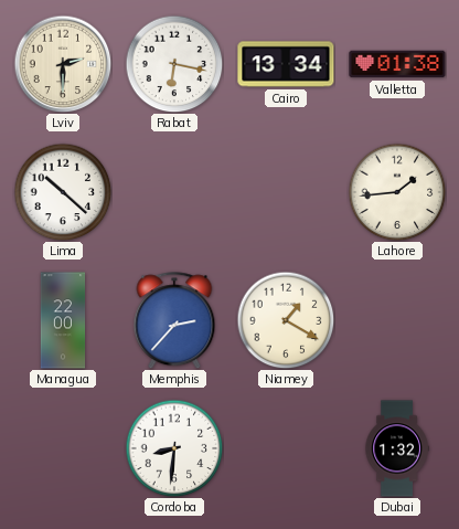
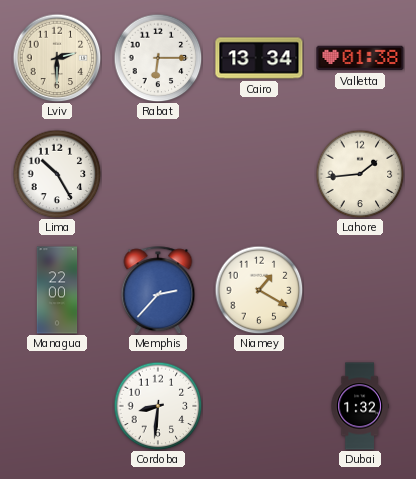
Rabat: 6:17 -> 6:15
Lima: 10:22 -> 10:25
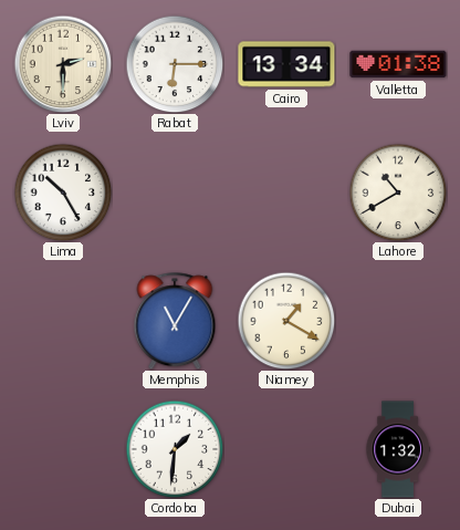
Lahore: 1:44 -> 10:40
Managua: 22:00 -> none
Memphis: 2:37 -> 11:05
Cordoba: 8:31 -> 1:31
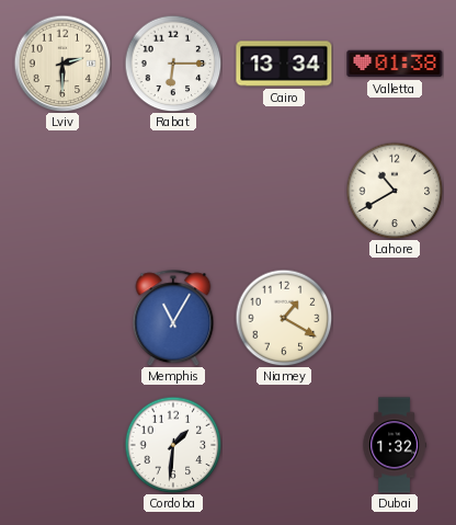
Lima: 10:25 -> none
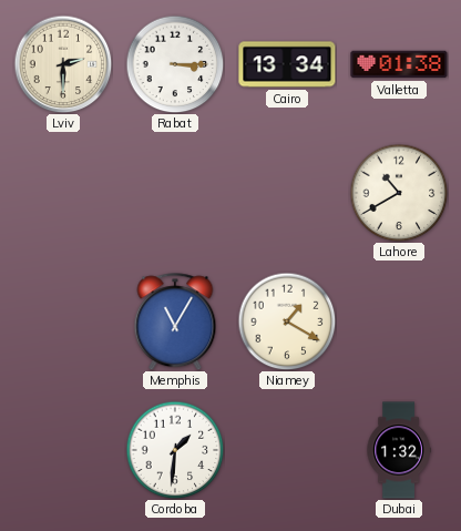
Rabat: 6:15 -> 3:15
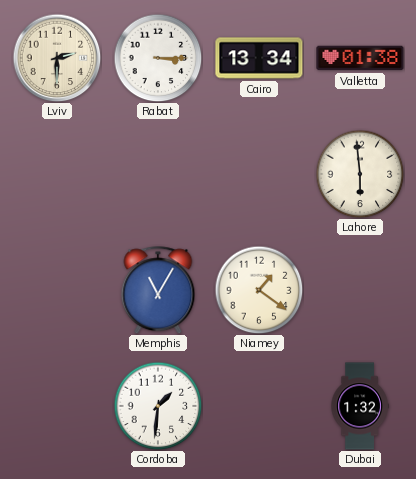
Lahore: 10:40 -> 5:59
Niamey: 1:20 -> 1:21
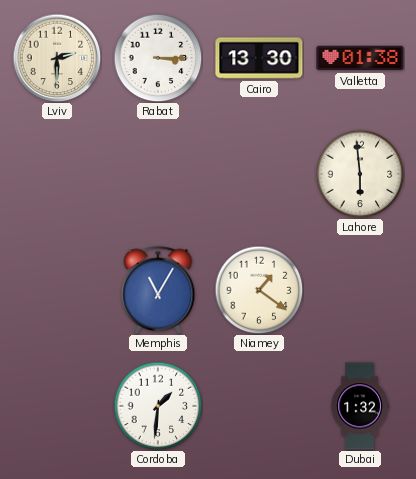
Cairo: 13:34 -> 13:30
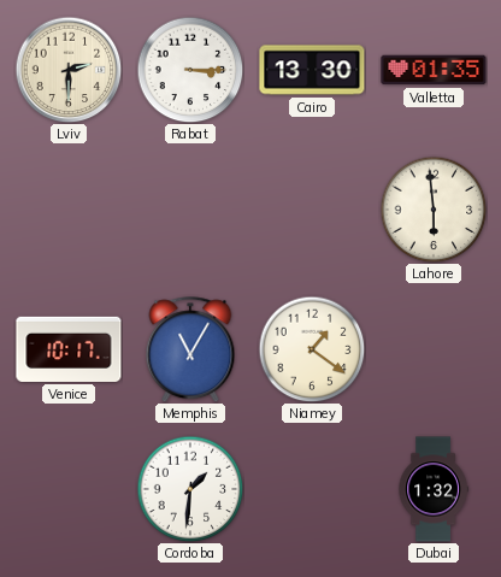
Valletta: 01:38 -> 01:35
Venice: none -> 10:17
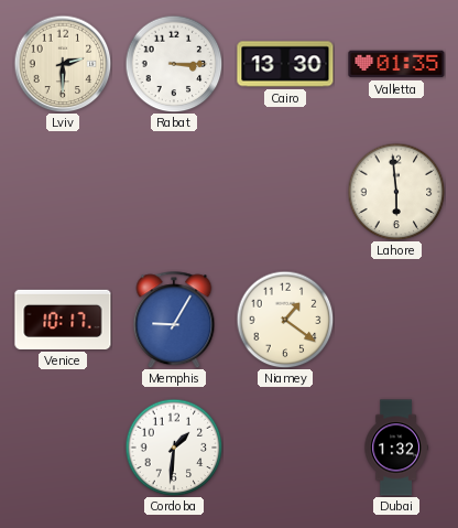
Memphis: 11:05 -> 9:05
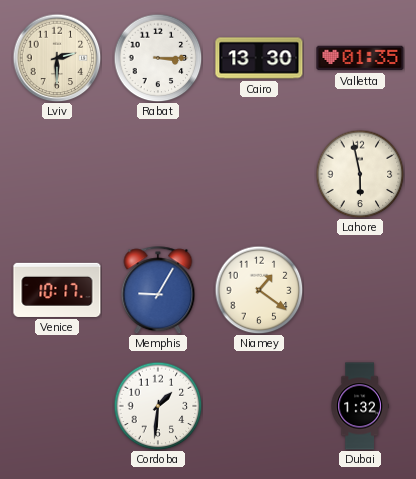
Lahore: 5:59 -> 5:58
